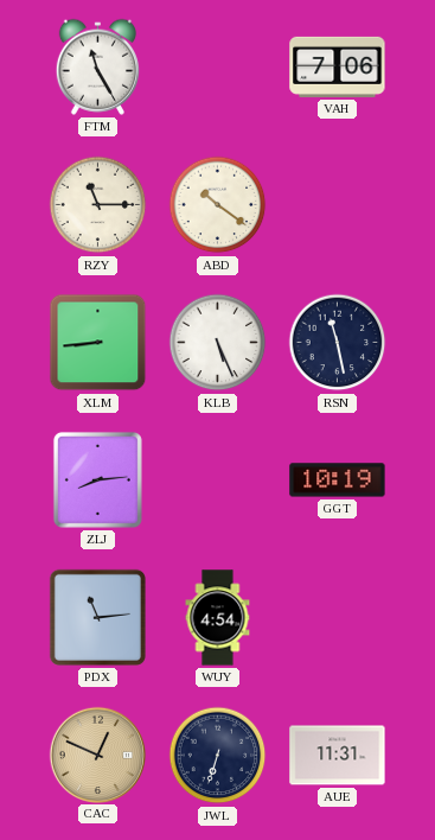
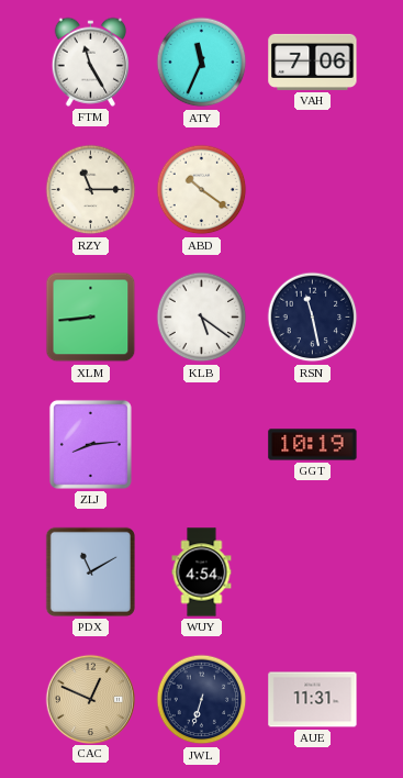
ATY: none -> 11:34
KLB: 5:26 -> 5:21
PDX: 11:14 -> 11:10
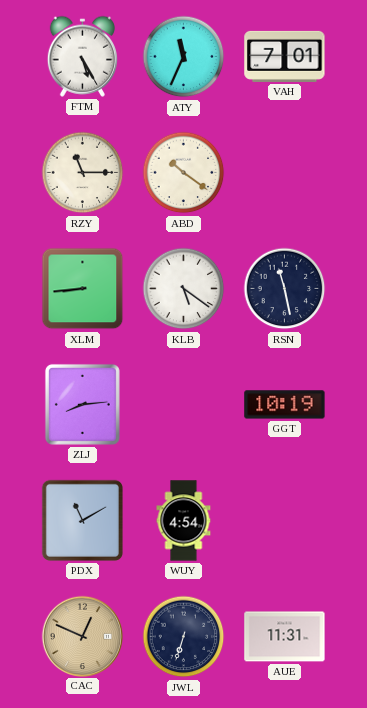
FTM: 11:25 -> 5:25
VAH: 7:06 -> 7:01
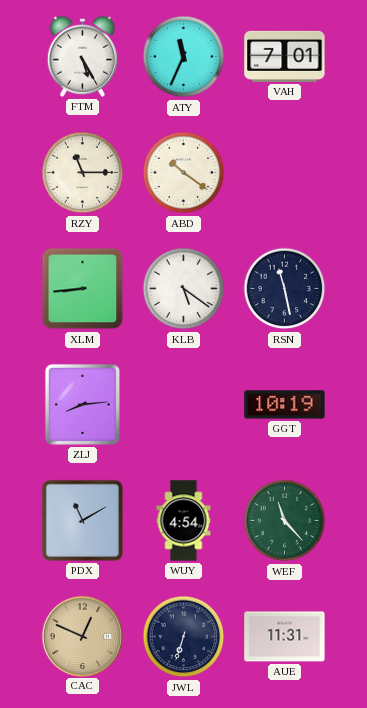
WEF: none -> 11:23
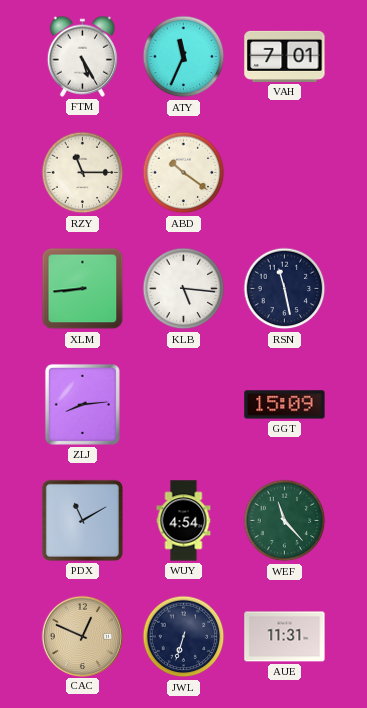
KLB: 5:21 -> 5:16
GGT: 10:19 -> 15:09
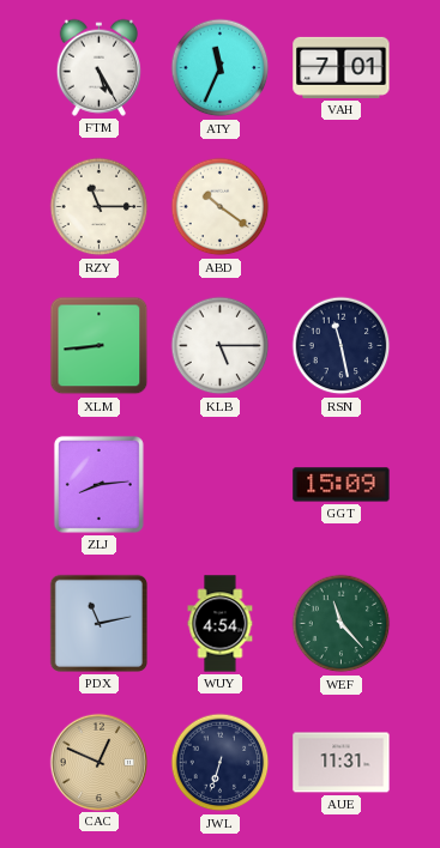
KLB: 5:16 -> 5:15
PDX: 11:10 -> 11:13
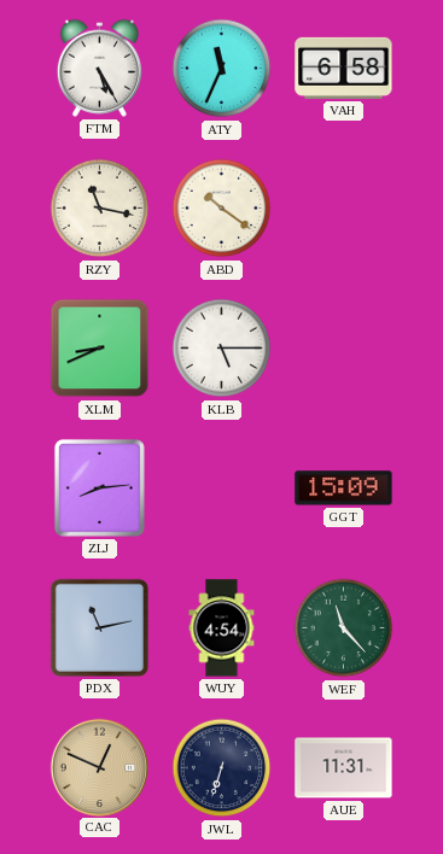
VAH: 7:01 -> 6:58
RZY: 11:15 -> 11:17
XLM: 8:44 -> 8:41
RSN: 11:28 -> none
